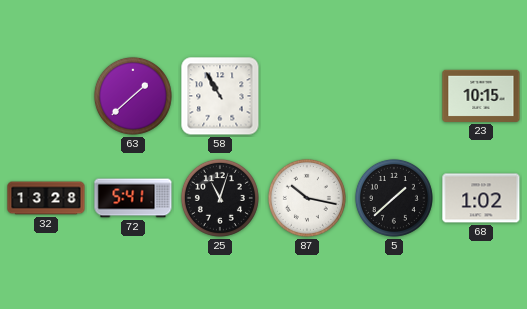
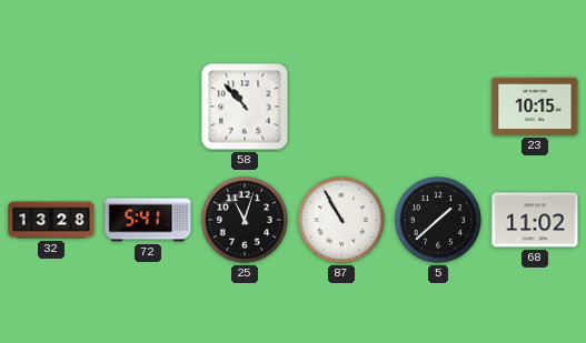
63: 1:38 -> none
58: 10:55 -> 10:53
87: 10:17 -> 10:55
68: 1:02 -> 11:02
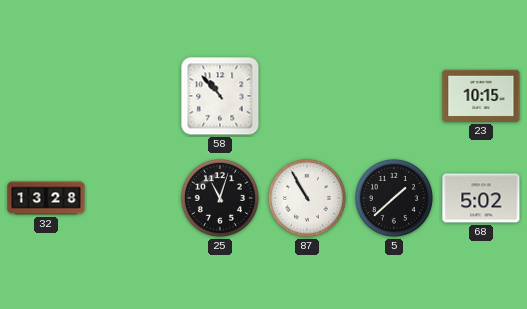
72: 5:41 -> none
68: 11:02 -> 5:02
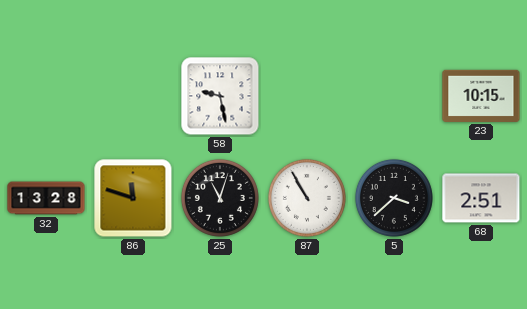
58: 10:53 -> 9:28
86: none -> 11:48
5: 1:38 -> 3:38
68: 5:02 -> 2:51
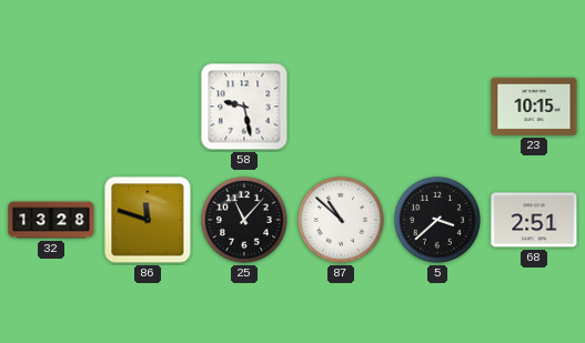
25: 11:03 -> 11:07
87: 10:55 -> 10:52
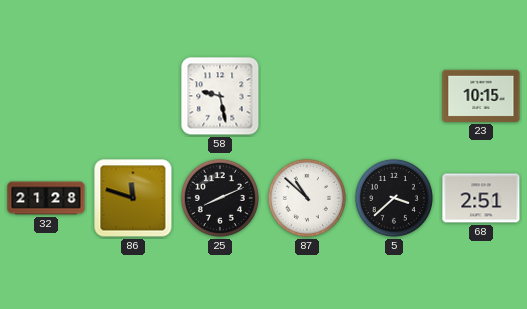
32: 13:28 -> 21:28
25: 11:07 -> 8:11
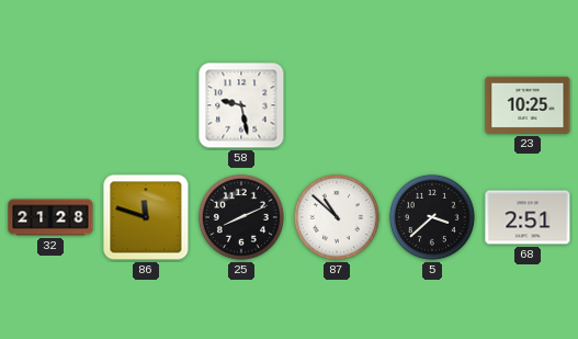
23: 10:15 -> 10:25
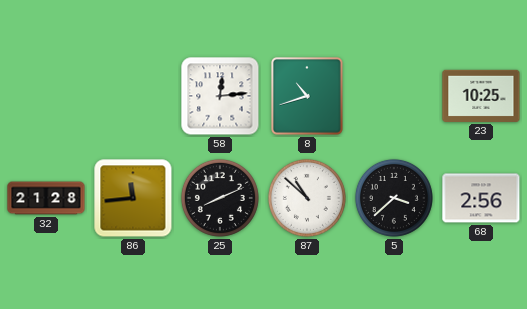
58: 9:28 -> 12:14
8: none -> 10:42
86: 11:48 -> 11:44
68: 2:51 -> 2:56
